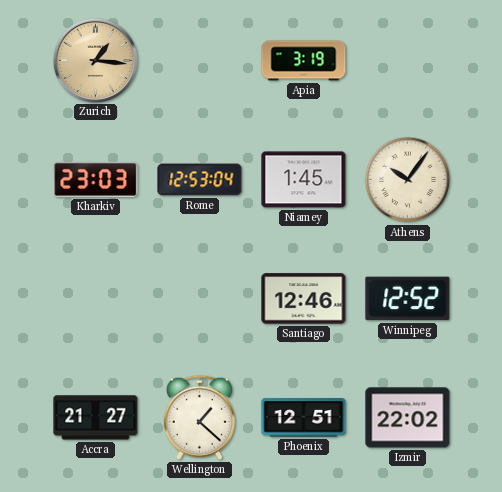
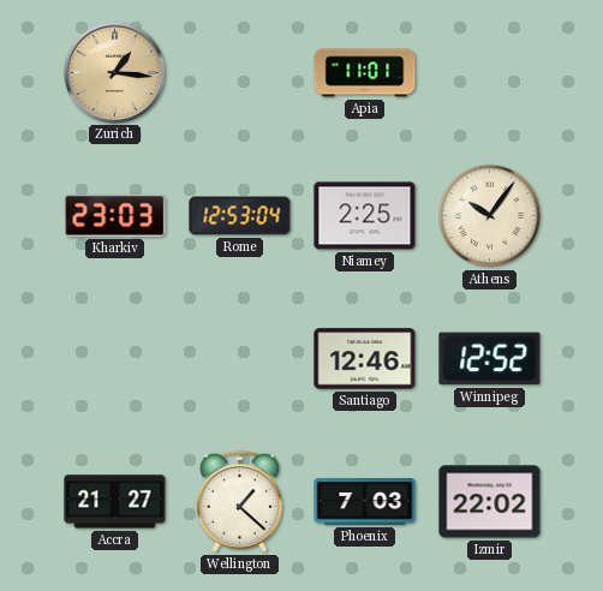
Apia: 3:19 -> 11:01
Niamey: 1:45 -> 2:25
Phoenix: 12:51 -> 7:03
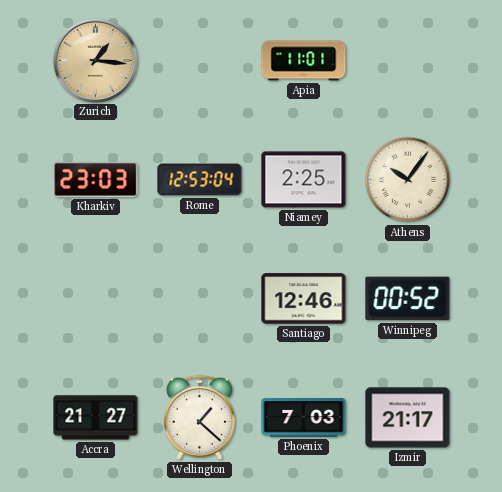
Winnipeg: 12:52 -> 00:52
Izmir: 22:02 -> 21:17
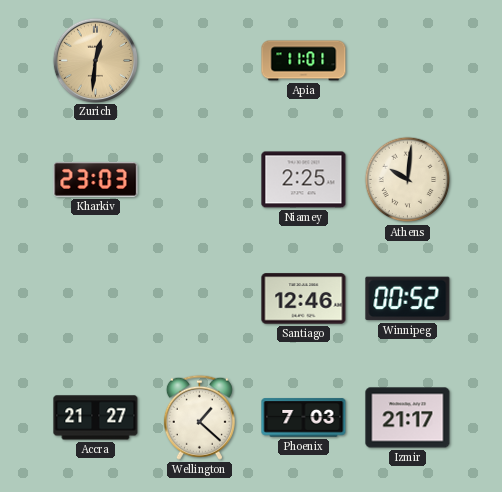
Zurich: 1:16 -> 12:31
Rome: 12:53 -> none
Athens: 10:06 -> 10:01
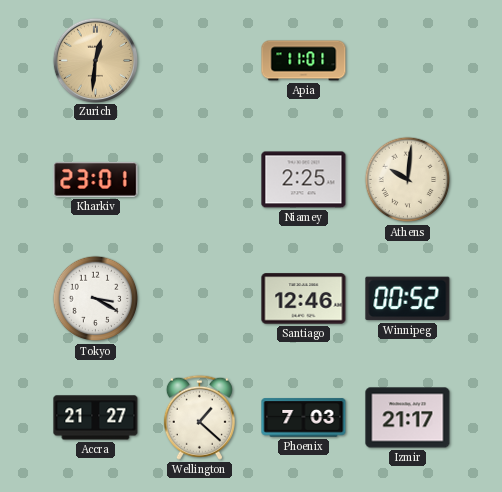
Kharkiv: 23:03 -> 23:01
Tokyo: none -> 3:20
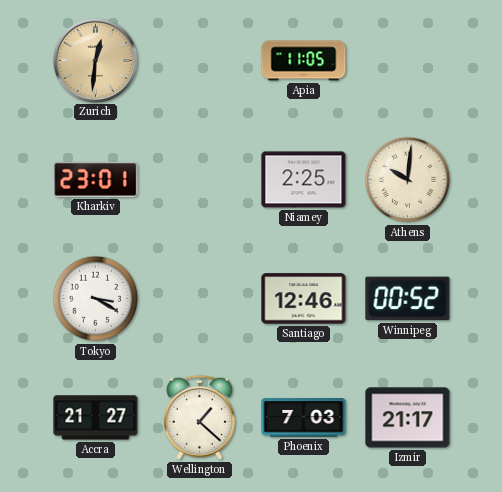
Apia: 11:01 -> 11:05
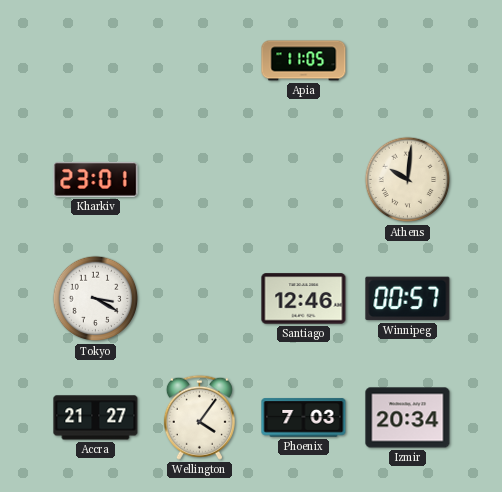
Zurich: 12:31 -> none
Niamey: 2:25 -> none
Winnipeg: 00:52 -> 00:57
Wellington: 1:22 -> 4:06
Izmir: 21:17 -> 20:34
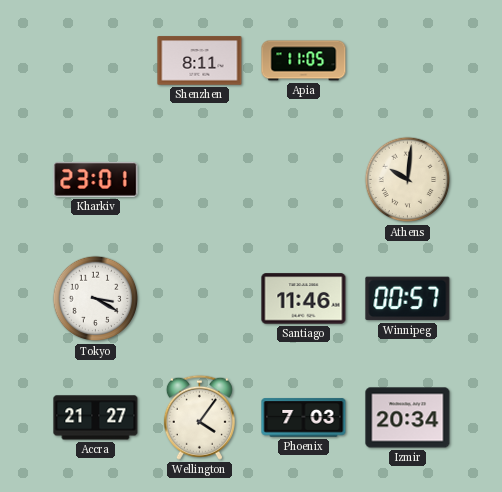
Shenzhen: none -> 8:11
Santiago: 12:46 -> 11:46
